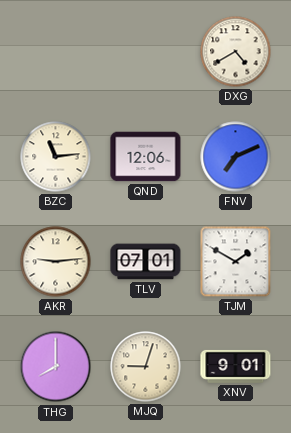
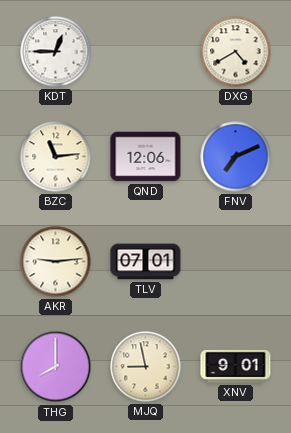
KDT: none -> 12:45
TJM: 1:50 -> none
MJQ: 9:03 -> 8:58
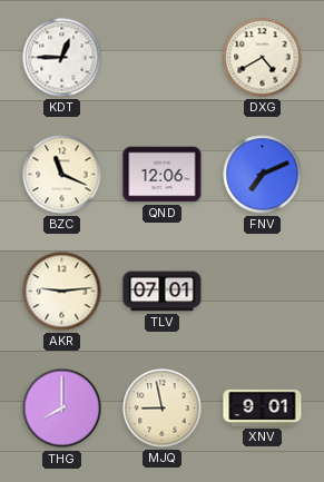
BZC: 11:14 -> 11:19
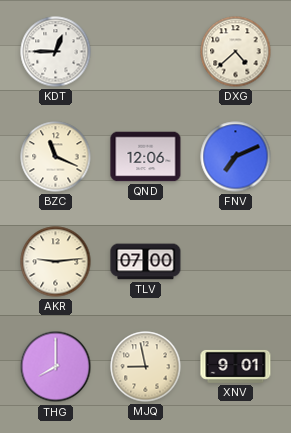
DXG: 4:40 -> 4:38
TLV: 07:01 -> 07:00
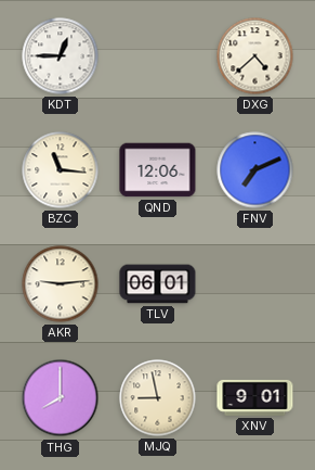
BZC: 11:19 -> 11:16
TLV: 07:00 -> 06:01
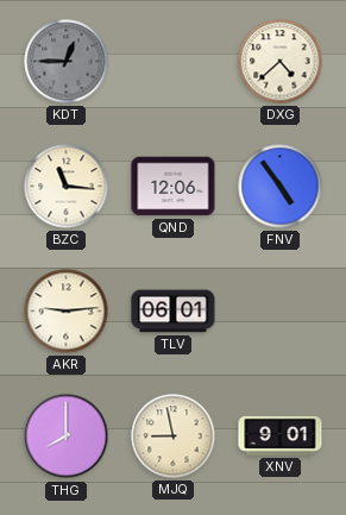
KDT dial: white -> grey
FNV: 7:11 -> 4:54
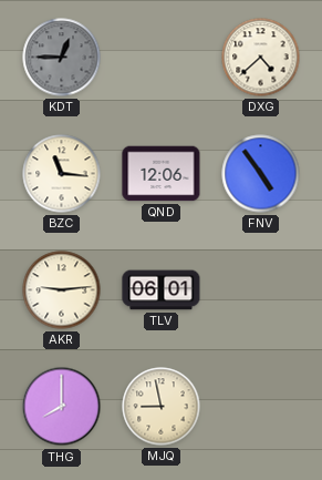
XNV: 9:01 -> none
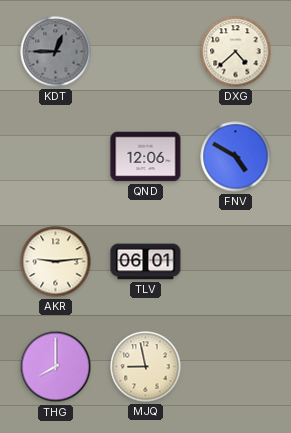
BZC: 11:16 -> none
FNV: 4:54 -> 4:50
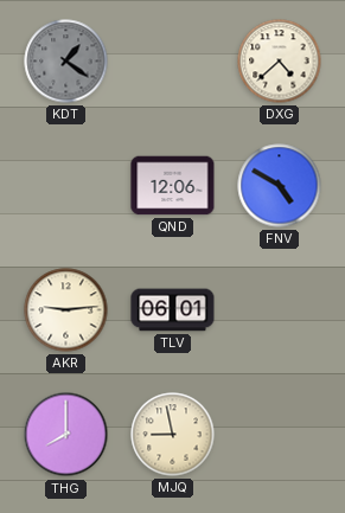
KDT: 12:45 -> 1:21
